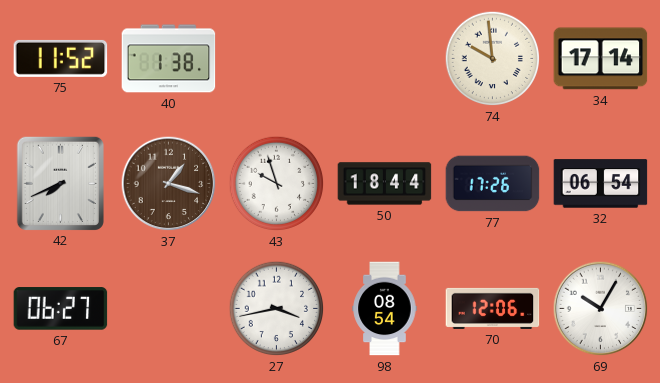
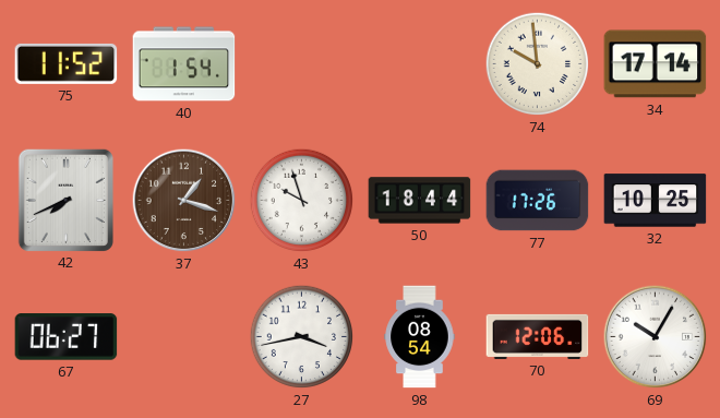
40: 1:38 -> 1:54
32: 06:54 -> 10:25
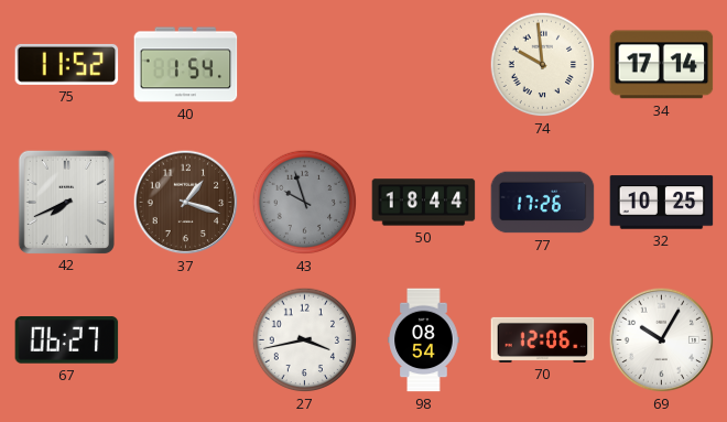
43 dial: white -> grey
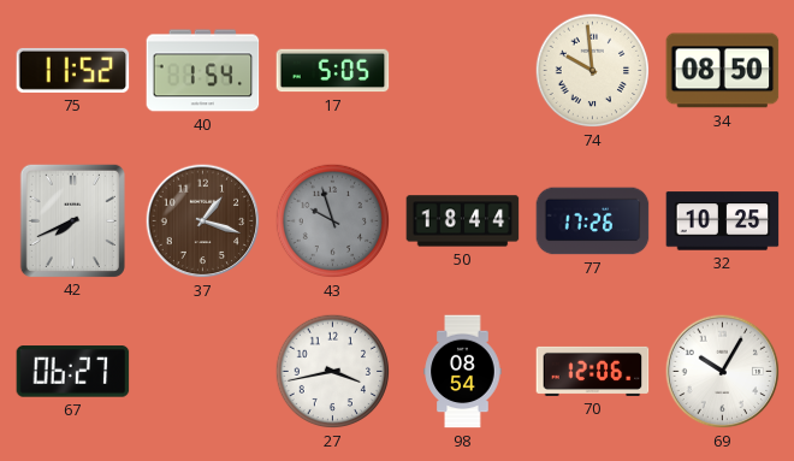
17: none -> 5:05
34: 17:14 -> 08:50
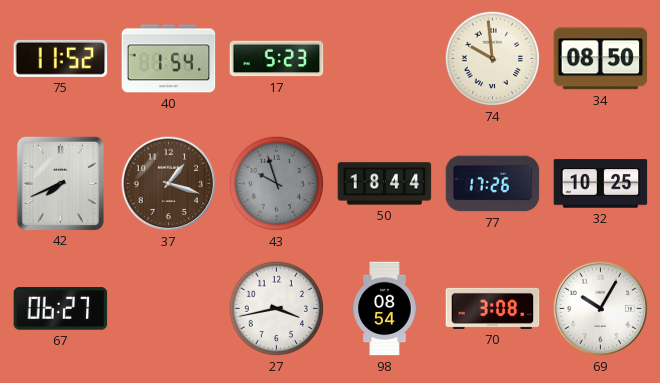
17: 5:05 -> 5:23
70: 12:06 -> 3:08
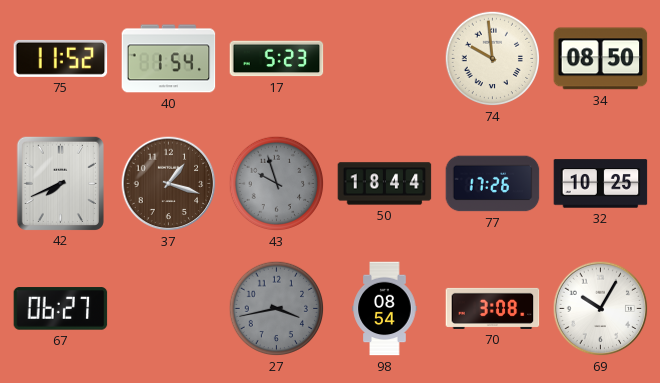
27 dial: white -> grey
